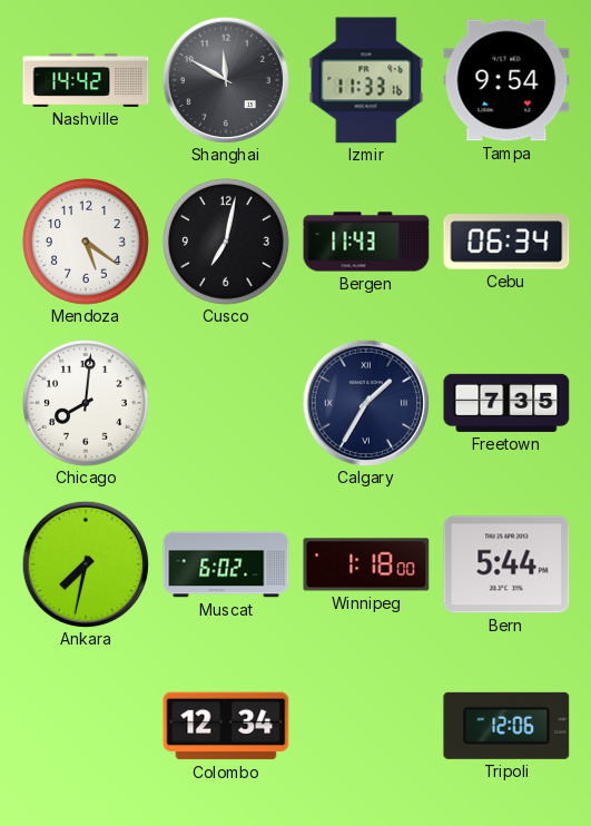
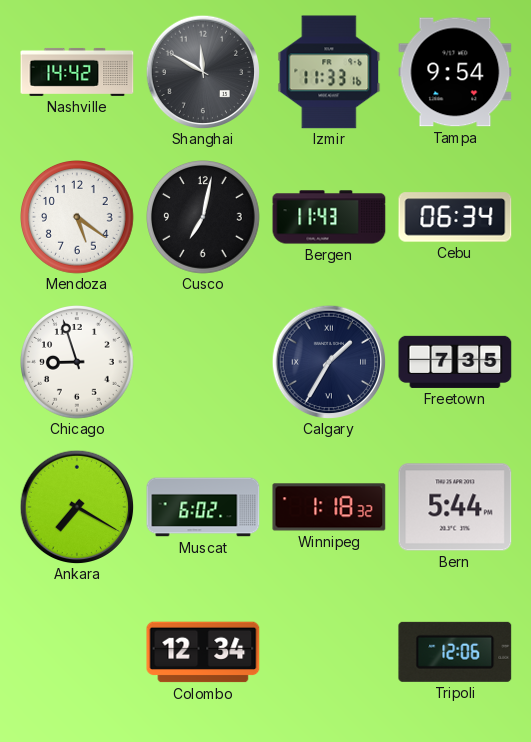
Chicago: 8:01 -> 8:57
Ankara: 7:32 -> 7:20
Winnipeg: 1:18:00 -> 1:18:32
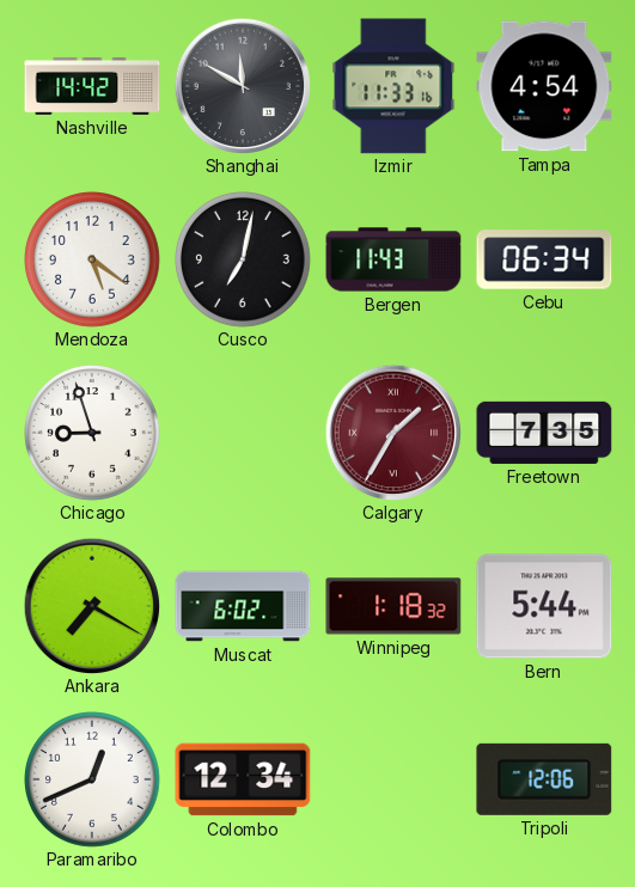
Tampa: 9:54 -> 4:54
Calgary dial: navy -> burgundy
Paramaribo: none -> 12:41
